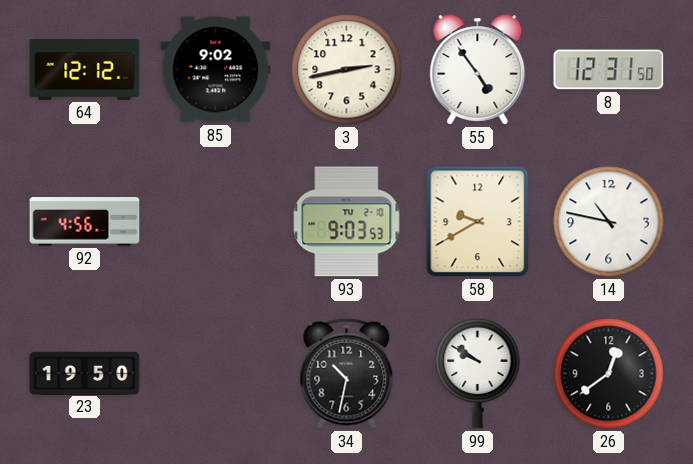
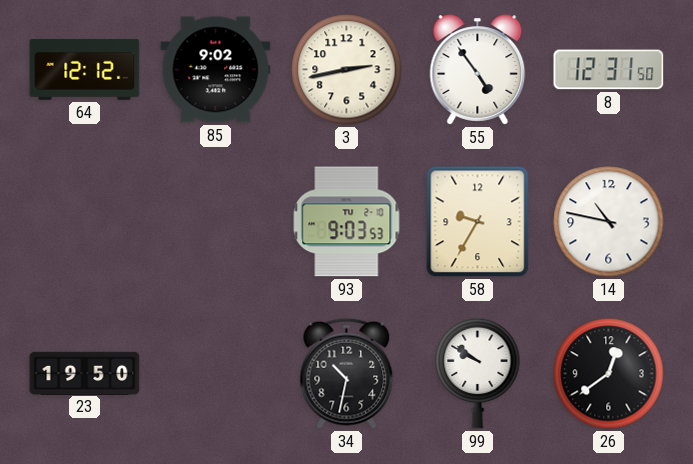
92: 4:56 -> none
58: 9:40 -> 9:35
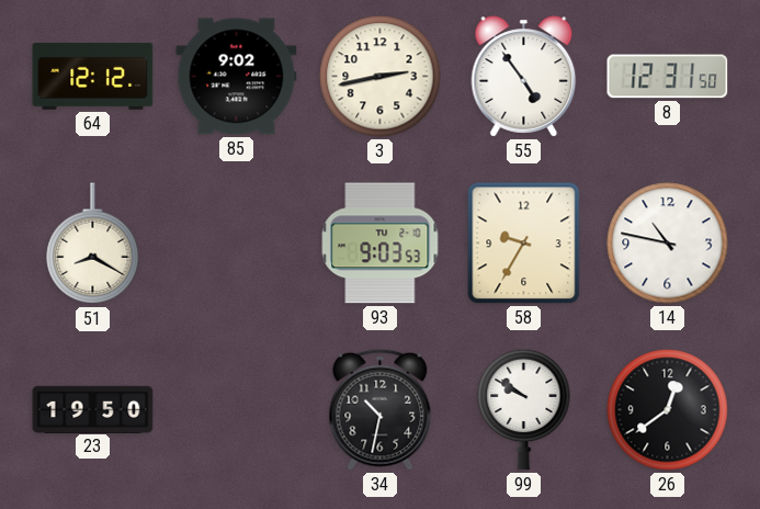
51: none -> 8:20
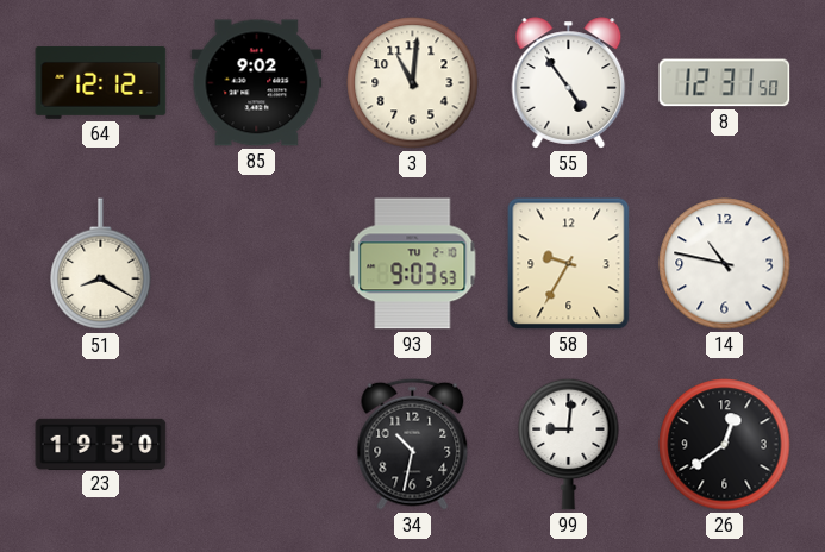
3: 2:43 -> 11:01
99: 9:51 -> 9:01
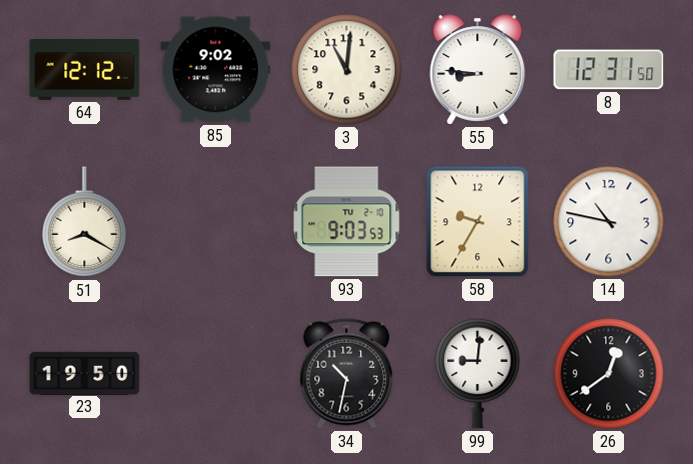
55: 4:54 -> 8:46
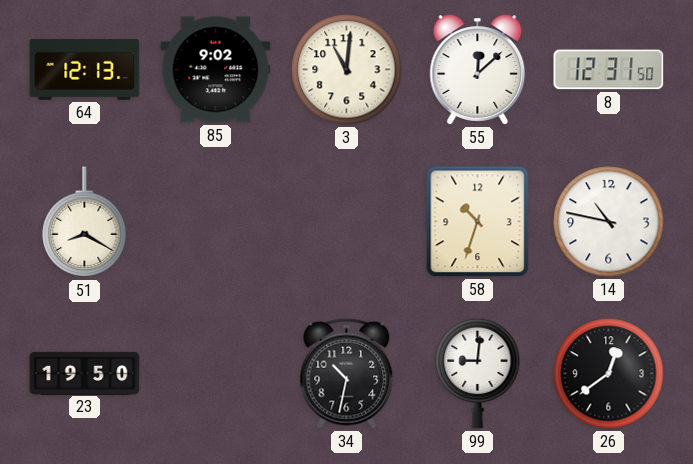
64: 12:12 -> 12:13
55: 8:46 -> 12:08
93: 9:03 -> none
58: 9:35 -> 10:33
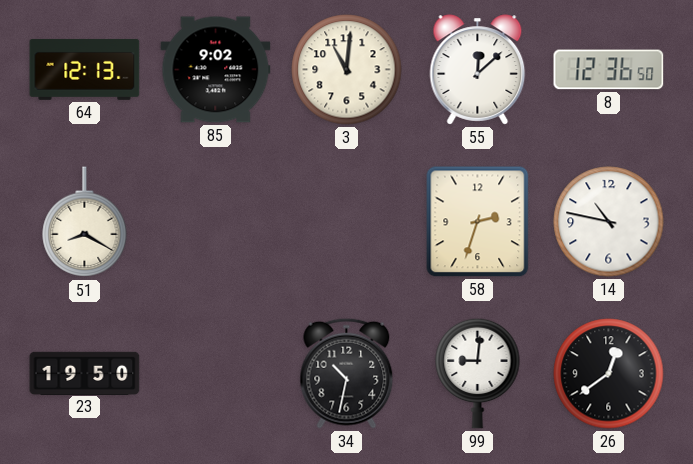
8: 12:31 -> 12:36
58: 10:33 -> 2:33
